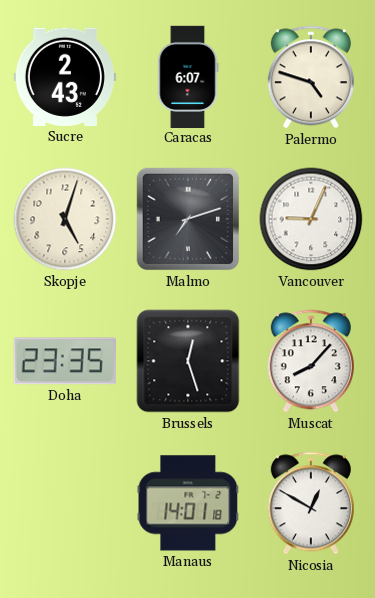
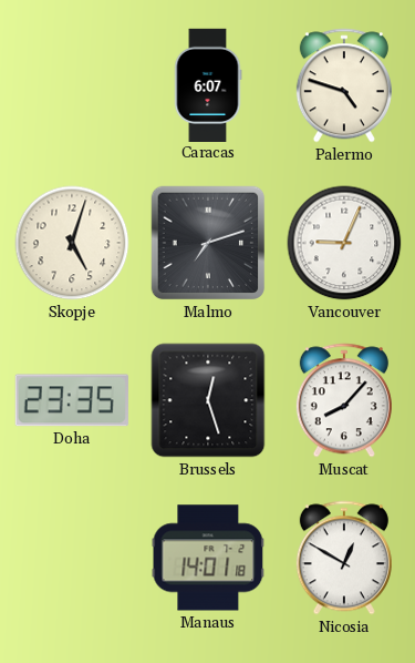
Sucre: 2:43 -> none
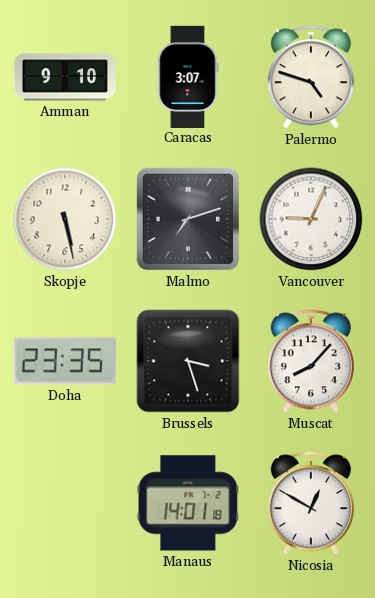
Amman: none -> 9:10
Caracas: 6:07 -> 3:07
Skopje: 5:03 -> 5:28
Brussels: 12:27 -> 3:27
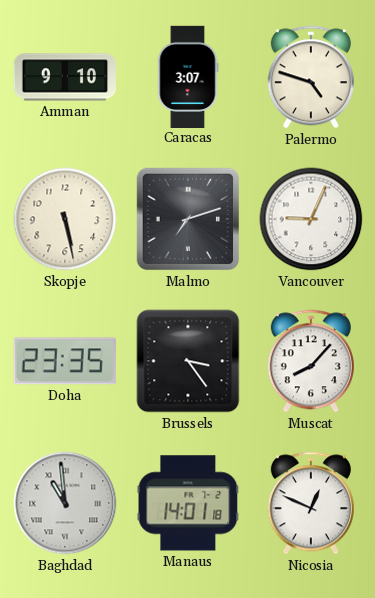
Brussels: 3:27 -> 3:24
Baghdad: none -> 10:59
Nicosia: 12:50 -> 12:49
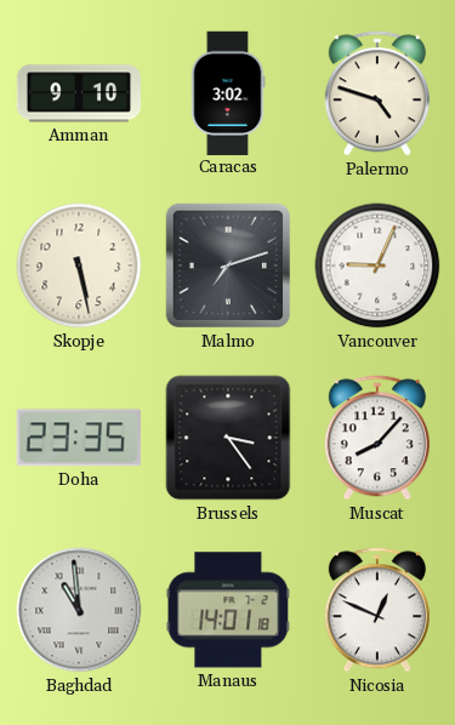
Caracas: 3:07 -> 3:02
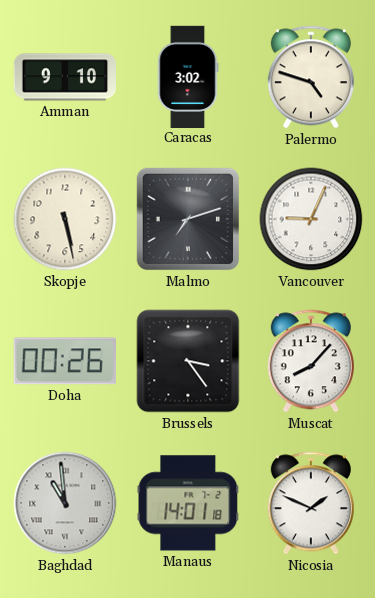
Doha: 23:35 -> 00:26
Nicosia: 12:49 -> 1:49
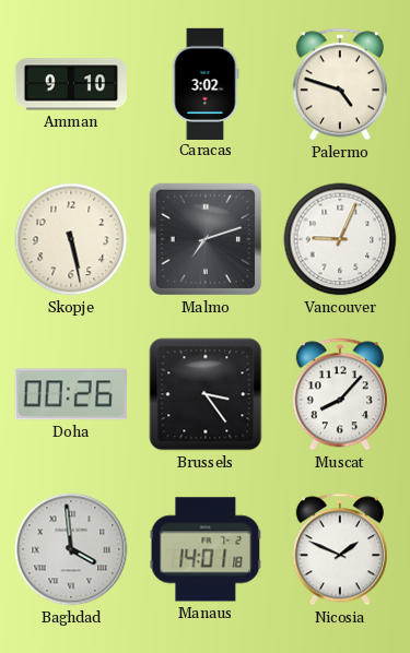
Baghdad: 10:59 -> 3:59
